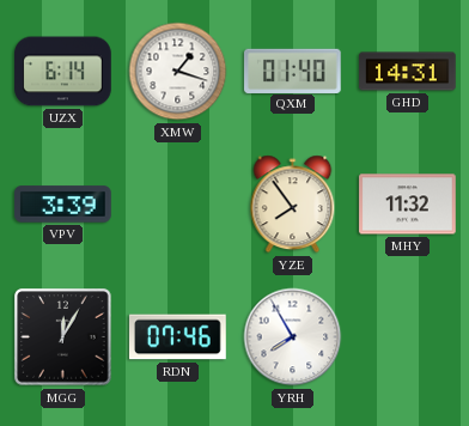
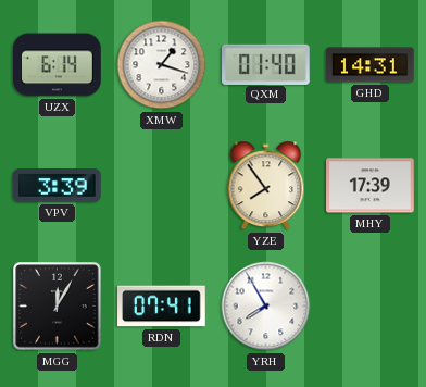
MHY: 11:32 -> 17:39
RDN: 07:46 -> 07:41
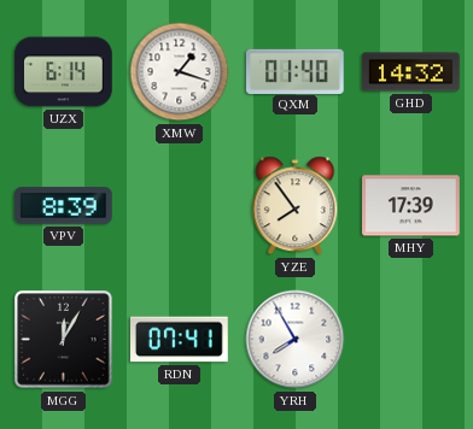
GHD: 14:31 -> 14:32
VPV: 3:39 -> 8:39
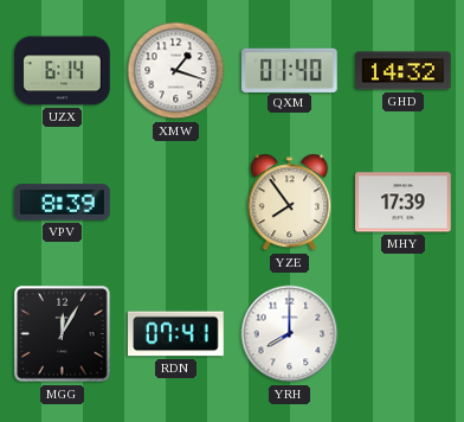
YRH: 7:55 -> 8:00
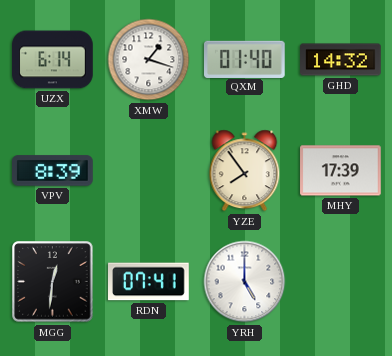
MGG: 12:05 -> 12:31
YRH: 8:00 -> 5:00
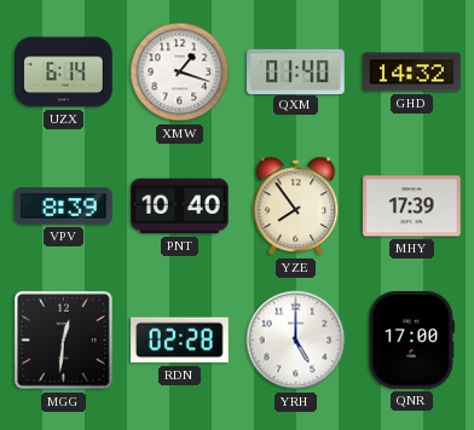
PNT: none -> 10:40
RDN: 07:41 -> 02:28
QNR: none -> 17:00
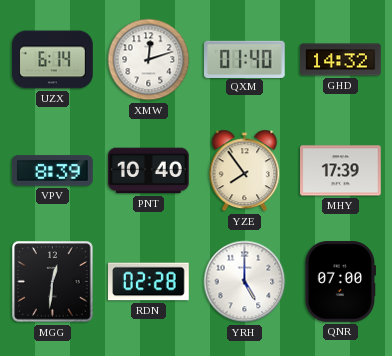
XMW: 1:18 -> 12:12
QNR: 17:00 -> 07:00
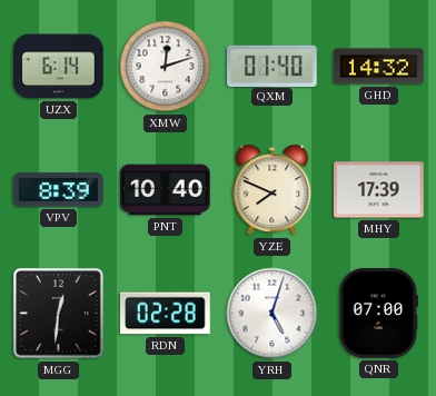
YZE: 7:54 -> 7:49
YRH: 5:00 -> 5:03
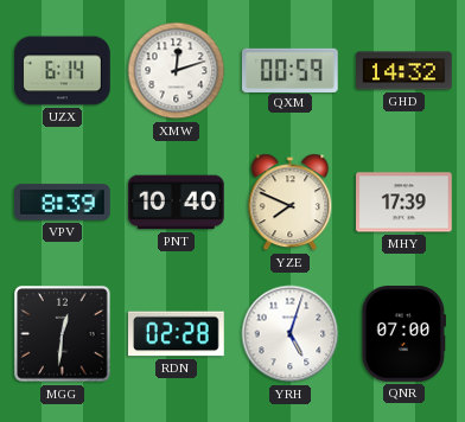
QXM: 01:40 -> 00:59
